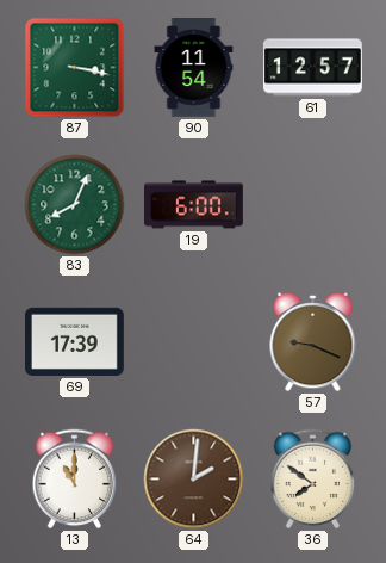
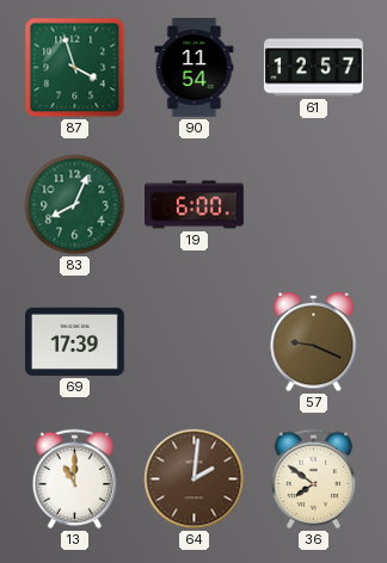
87: 3:17 -> 3:57
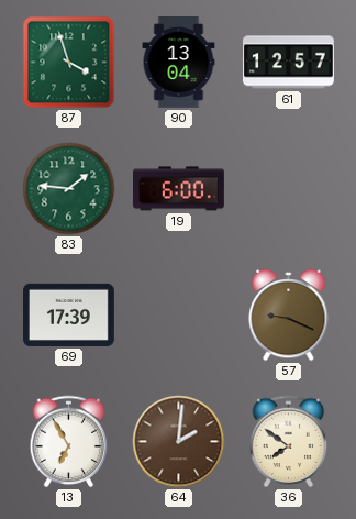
90: 11:54 -> 13:04
83: 8:04 -> 1:46
13: 11:00 -> 6:55
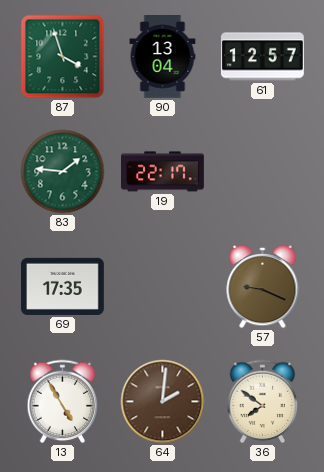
19: 6:00 -> 22:17
69: 17:39 -> 17:35
13: 6:55 -> 4:55
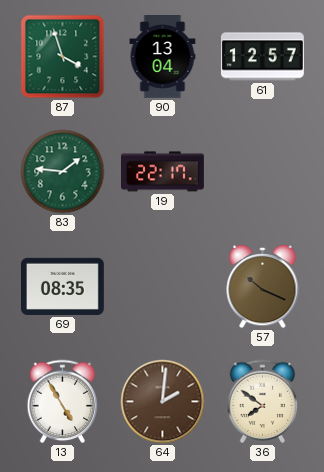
69: 17:35 -> 08:35
57: 9:19 -> 10:19
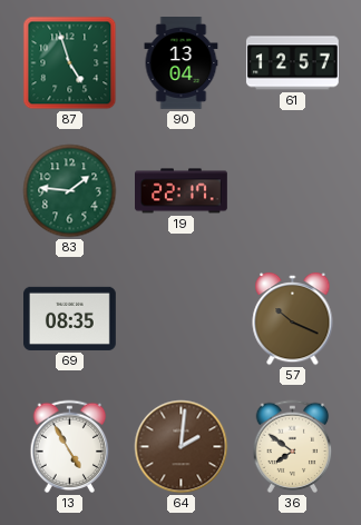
87: 3:57 -> 4:57
